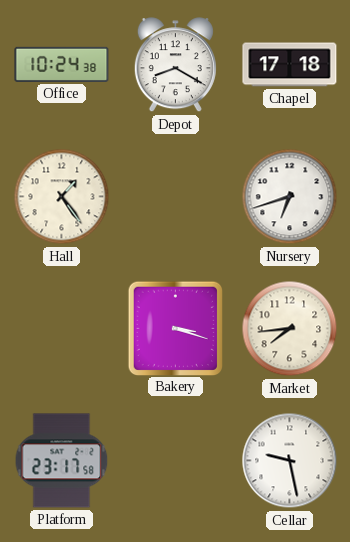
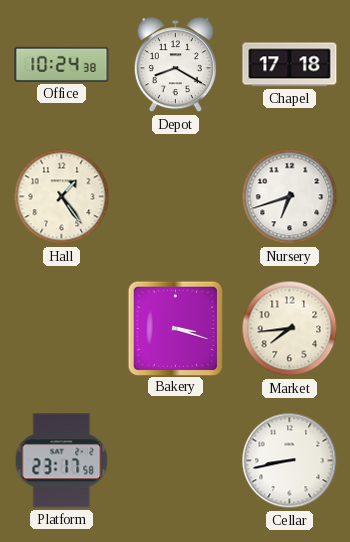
Cellar: 9:28 -> 8:43
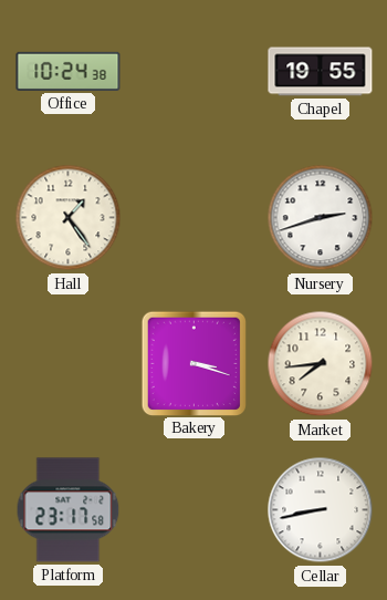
Depot: 8:20 -> none
Chapel: 17:18 -> 19:55
Nursery: 6:42 -> 2:42
